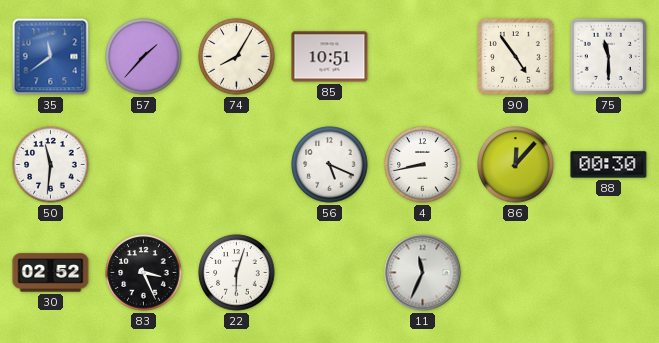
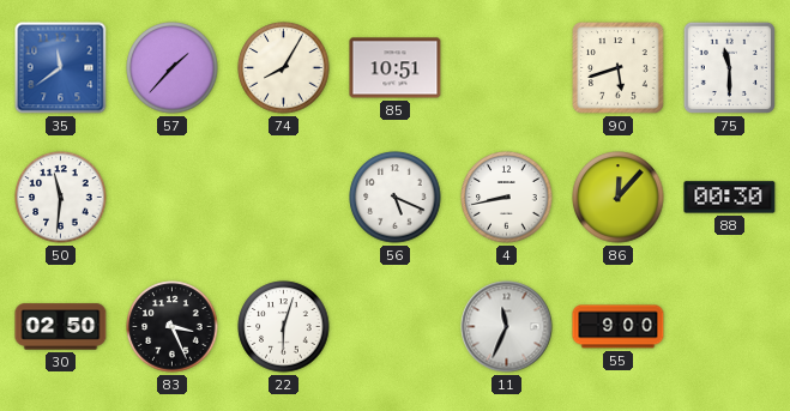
90: 4:54 -> 5:42
30: 02:52 -> 02:50
55: none -> 9:00
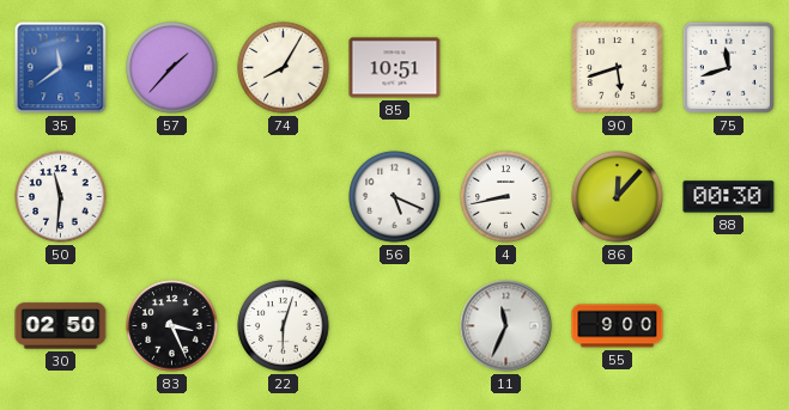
75: 11:30 -> 11:42
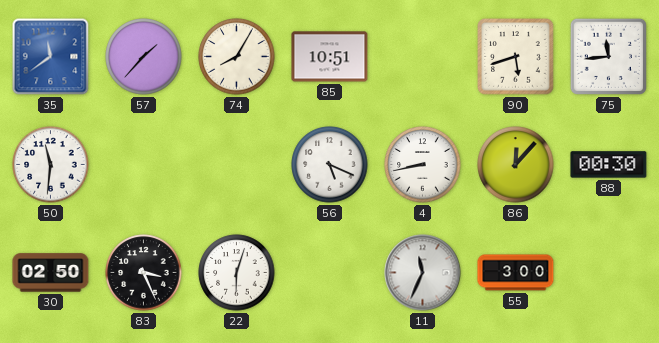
75: 11:42 -> 11:44
55: 9:00 -> 3:00
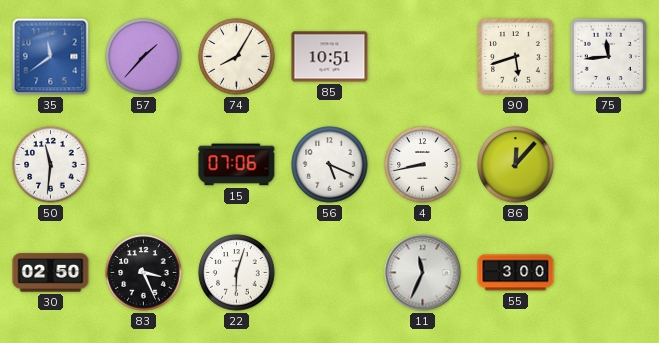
15: none -> 07:06
88: 00:30 -> none
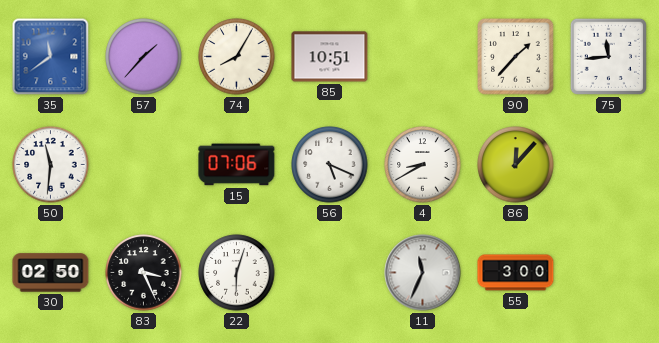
90: 5:42 -> 1:37
4: 8:43 -> 8:40
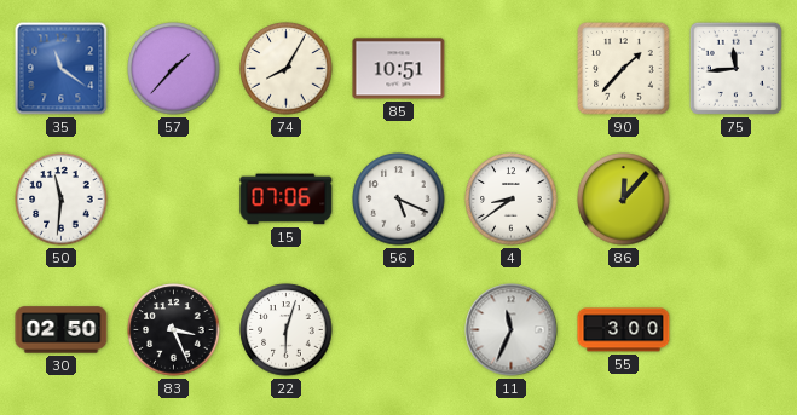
35: 11:39 -> 11:21
4: 8:40 -> 8:39
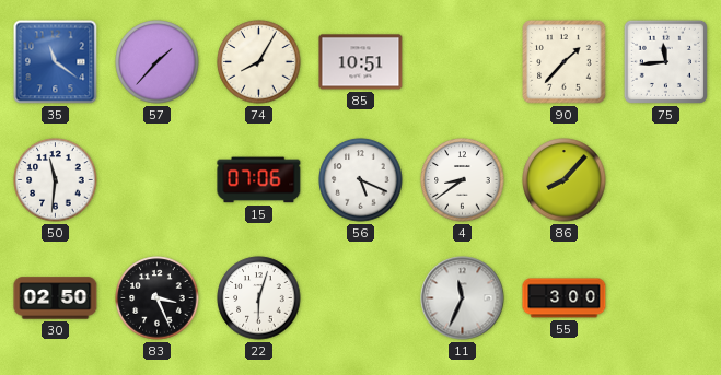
86: 12:07 -> 8:07
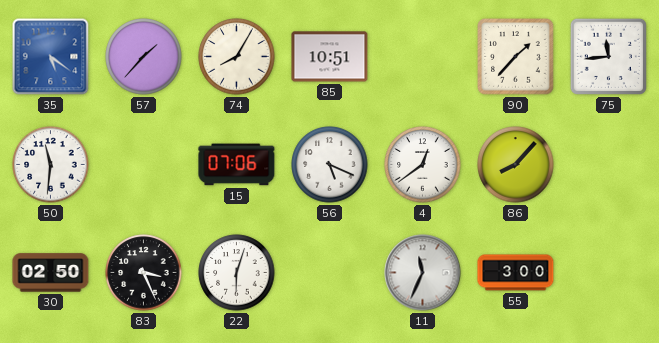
35: 11:21 -> 5:21
4: 8:39 -> 12:39
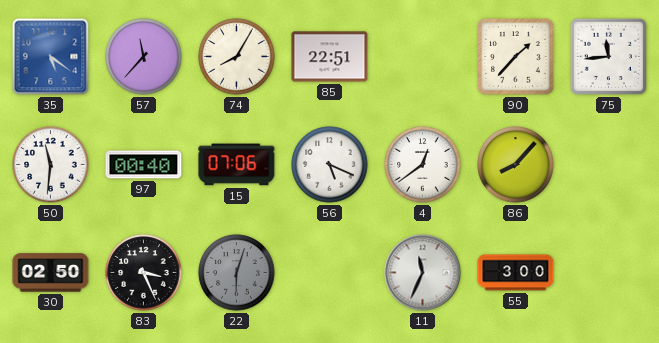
57: 1:37 -> 11:37
85: 10:51 -> 22:51
97: none -> 00:40
22 dial: white -> grey
